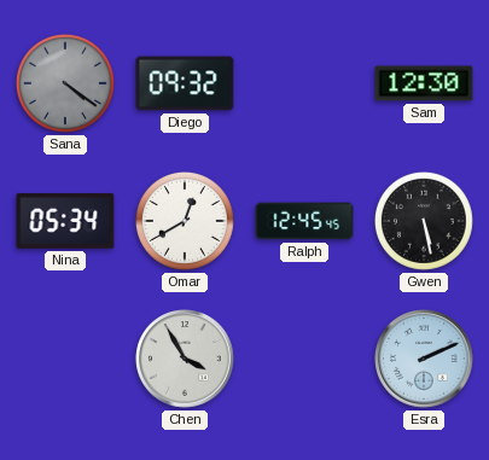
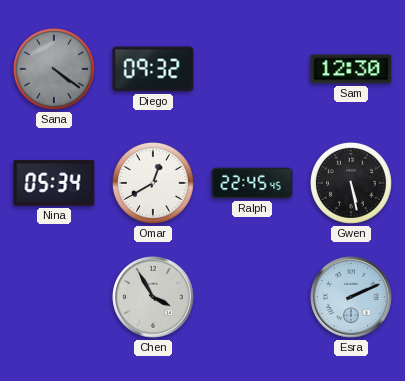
Ralph: 12:45 -> 22:45
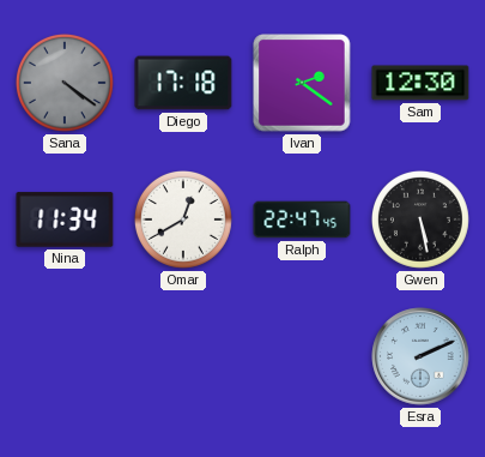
Diego: 09:32 -> 17:18
Ivan: none -> 2:21
Nina: 05:34 -> 11:34
Ralph: 22:45 -> 22:47
Chen: 3:55 -> none
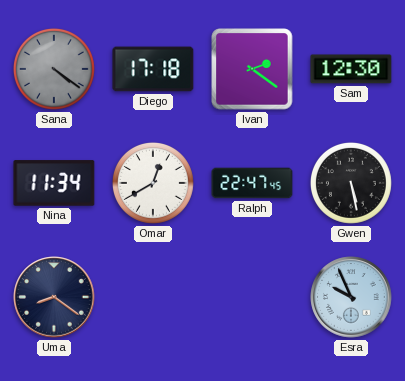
Uma: none -> 8:21
Esra: 2:11 -> 9:56
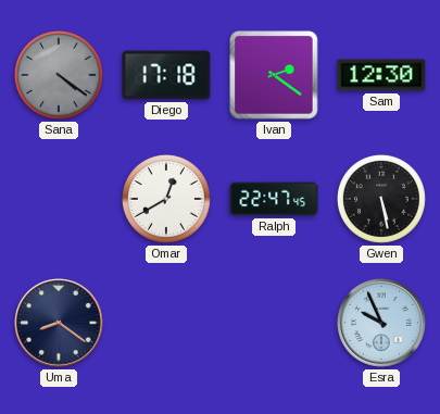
Nina: 11:34 -> none
